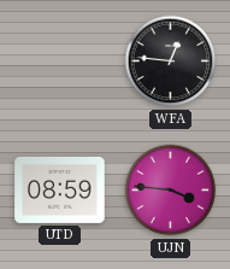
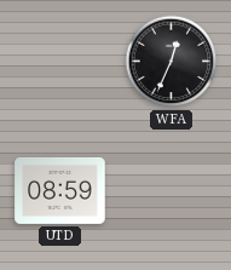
WFA: 12:46 -> 12:34
UJN: 3:46 -> none
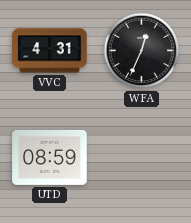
VVC: none -> 4:31
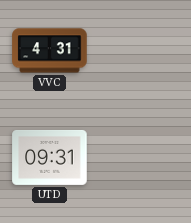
WFA: 12:34 -> none
UTD: 08:59 -> 09:31
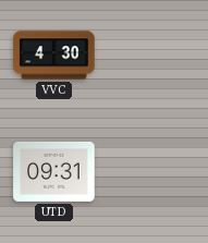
VVC: 4:31 -> 4:30
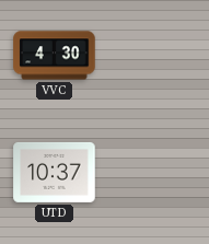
UTD: 09:31 -> 10:37
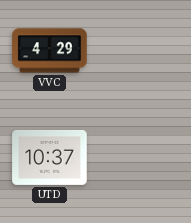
VVC: 4:30 -> 4:29
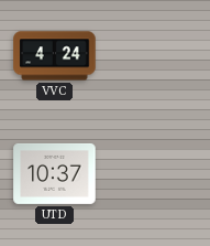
VVC: 4:29 -> 4:24
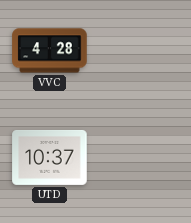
VVC: 4:24 -> 4:28
